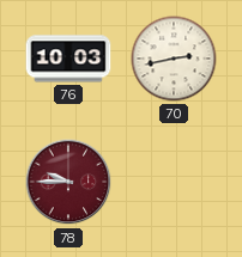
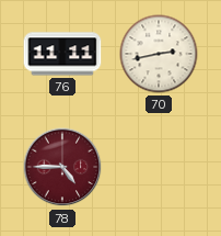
76: 10:03 -> 11:11
78: 9:45 -> 4:45
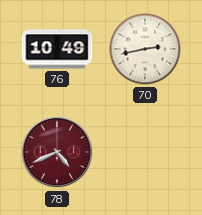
76: 11:11 -> 10:49
78: 4:45 -> 4:41
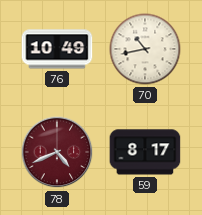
70: 2:43 -> 10:43
59: none -> 8:17
